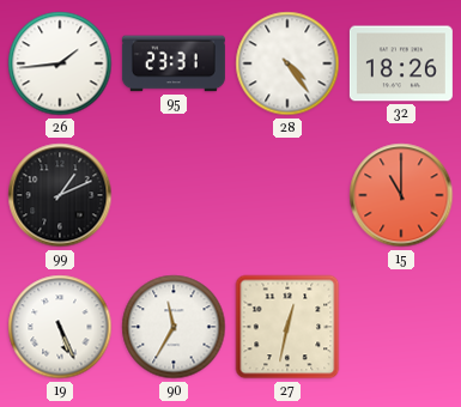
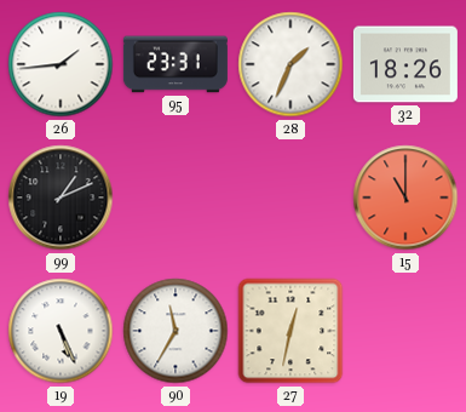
28: 4:24 -> 1:34
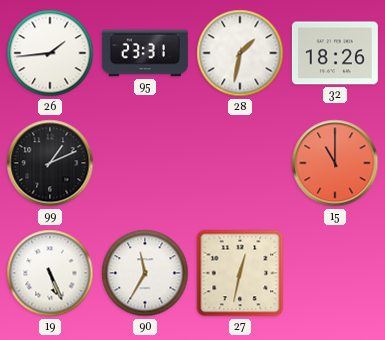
28: 1:34 -> 1:32
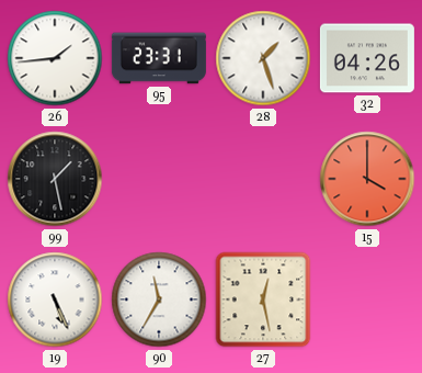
28: 1:32 -> 1:27
32: 18:26 -> 04:26
99: 1:11 -> 1:28
15: 11:00 -> 4:00
27: 12:32 -> 12:28
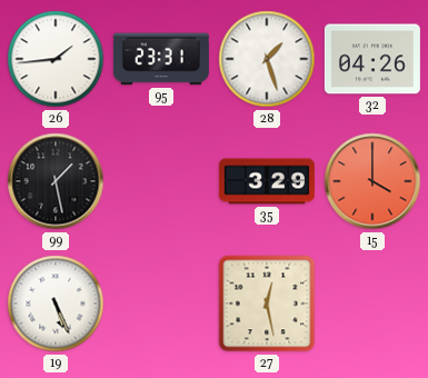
35: none -> 3:29
90: 11:35 -> none
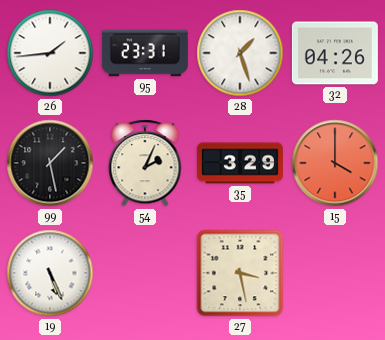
54: none -> 2:04
27: 12:28 -> 3:28
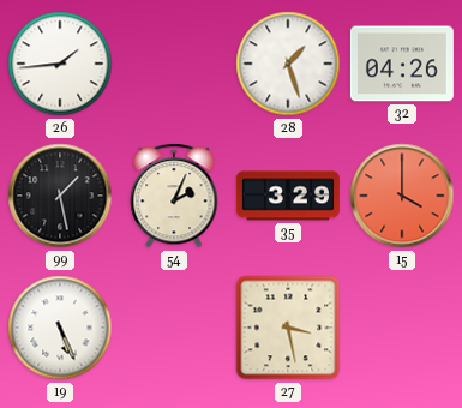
95: 23:31 -> none
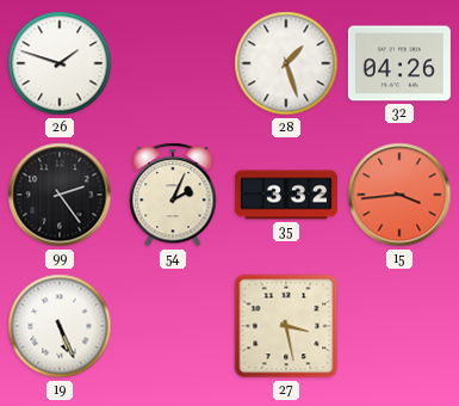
26: 1:44 -> 1:48
99: 1:28 -> 2:24
35: 3:29 -> 3:32
15: 4:00 -> 3:44
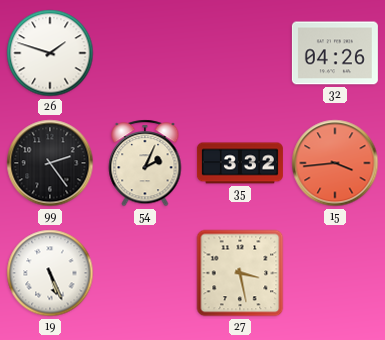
28: 1:27 -> none
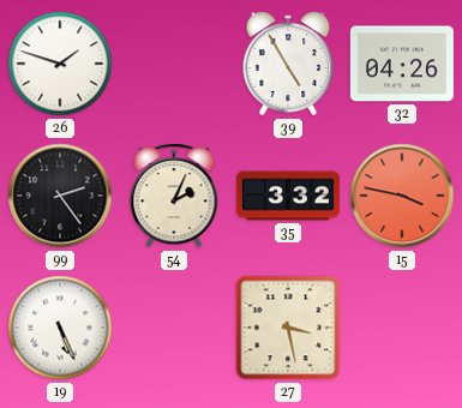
39: none -> 4:55
15: 3:44 -> 3:47
